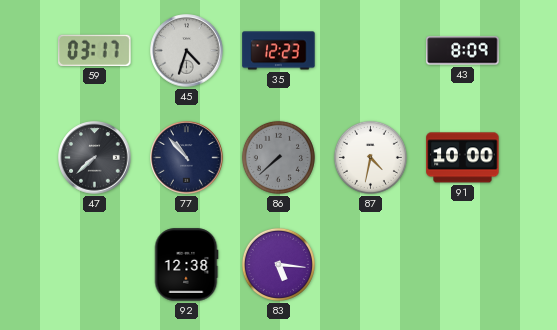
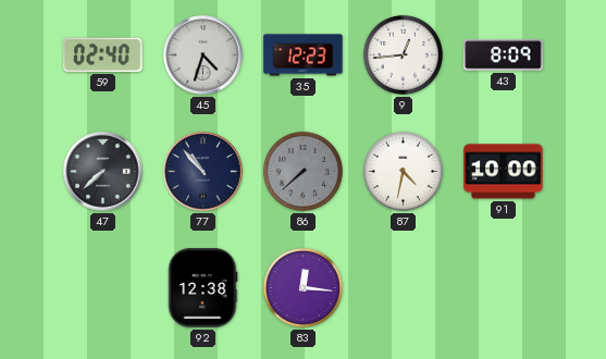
59: 03:17 -> 02:40
9: none -> 12:44
83: 5:16 -> 12:16
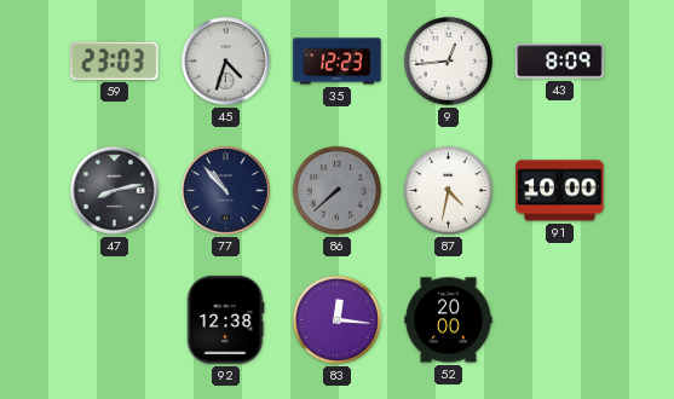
59: 02:40 -> 23:03
47: 7:38 -> 8:13
52: none -> 20:00
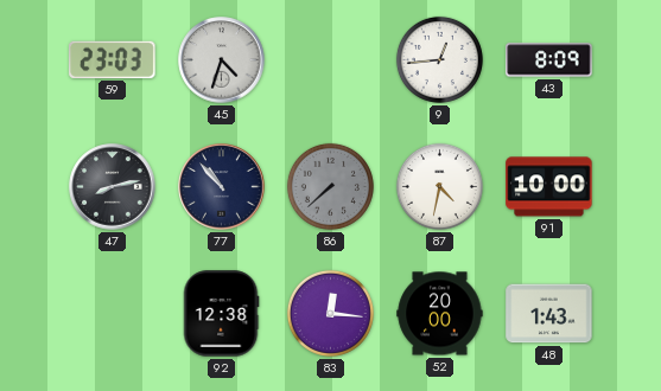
35: 12:23 -> none
48: none -> 1:43
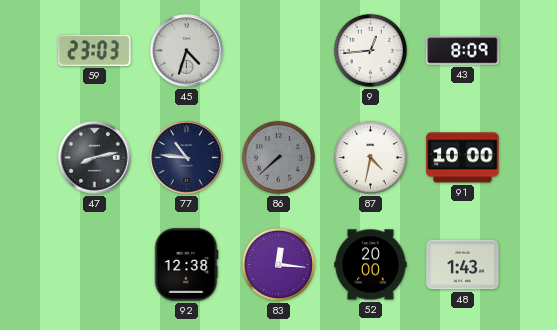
77: 10:53 -> 10:46
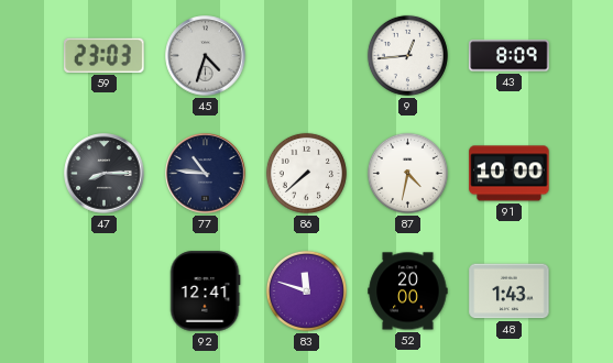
47: 8:13 -> 8:15
86 dial: grey -> white
92: 12:38 -> 12:41
83: 12:16 -> 11:48
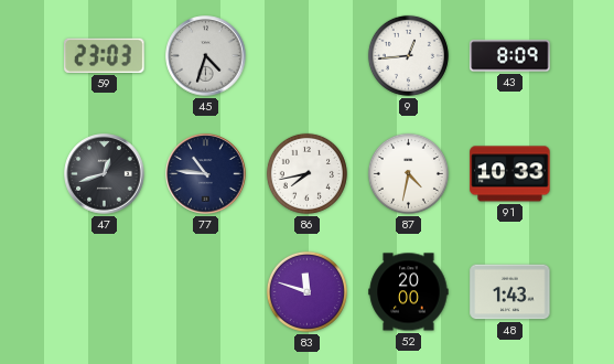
47: 8:15 -> 12:42
86: 7:38 -> 7:43
91: 10:00 -> 10:33
92: 12:41 -> none
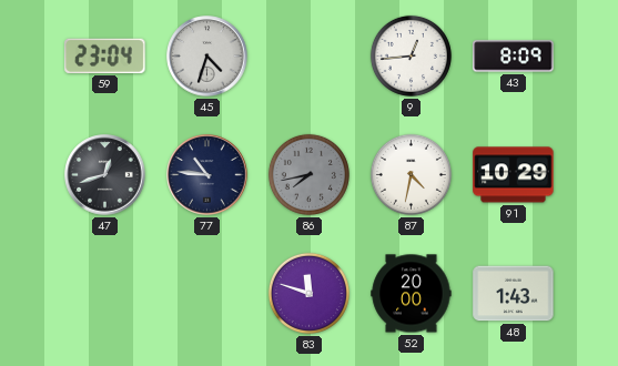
59: 23:03 -> 23:04
86 dial: white -> grey
91: 10:33 -> 10:29
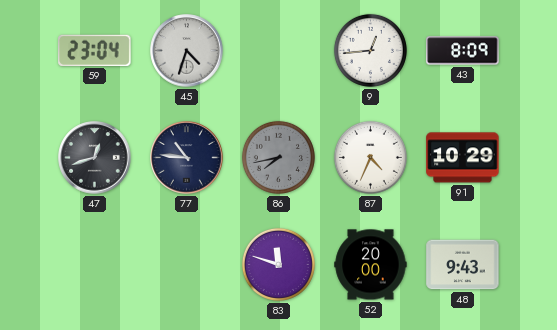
87: 4:32 -> 4:34
48: 1:43 -> 9:43
